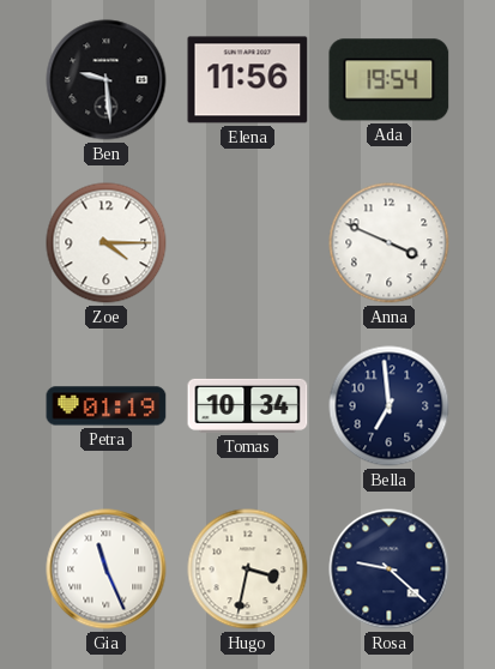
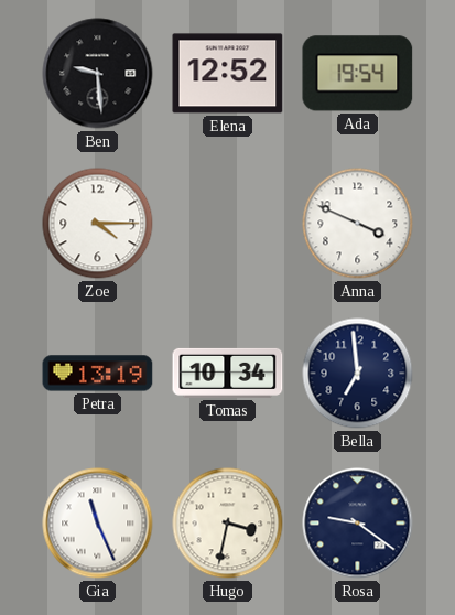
Elena: 11:56 -> 12:52
Petra: 01:19 -> 13:19
Rosa: 9:22 -> 9:21
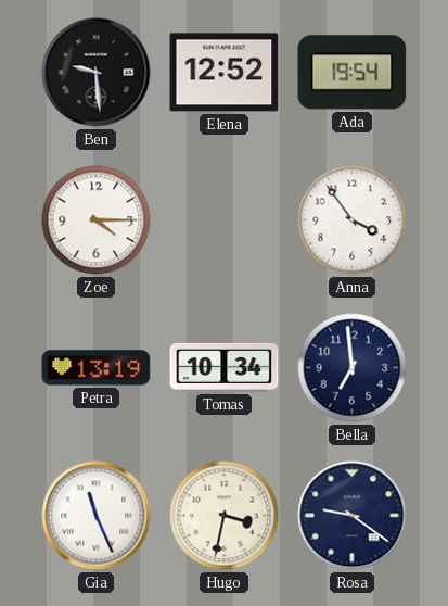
Anna: 3:49 -> 3:54
